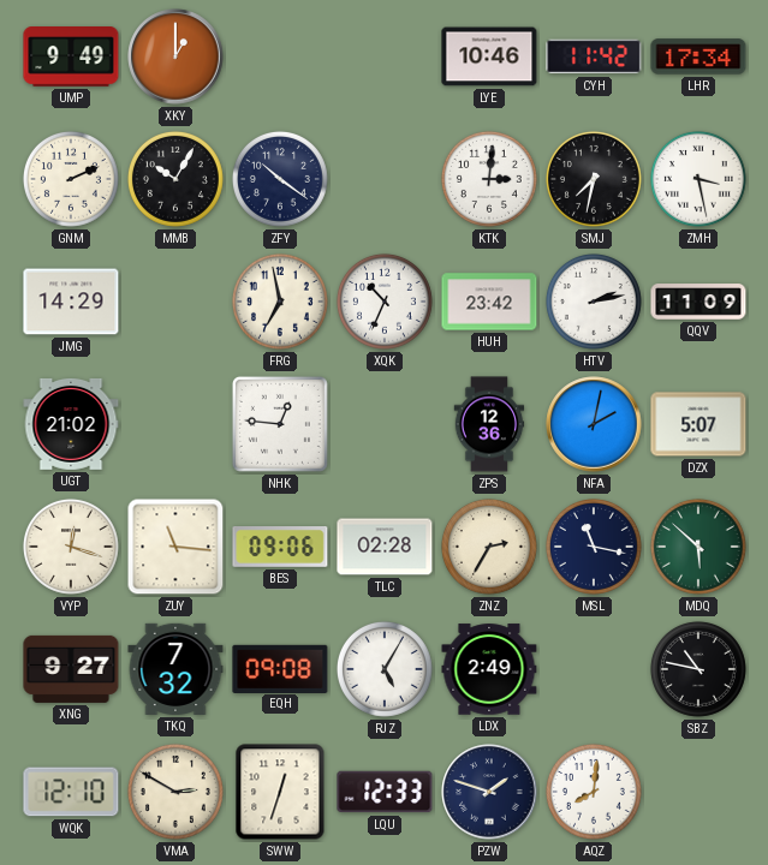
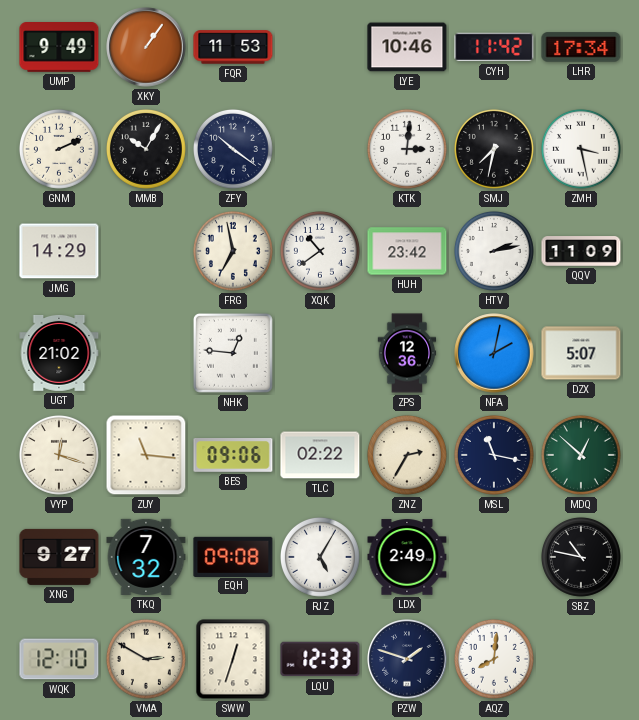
XKY: 1:00 -> 1:06
FQR: none -> 11:53
XQK: 10:34 -> 10:39
TLC: 02:28 -> 02:22
MDQ: 5:52 -> 12:52
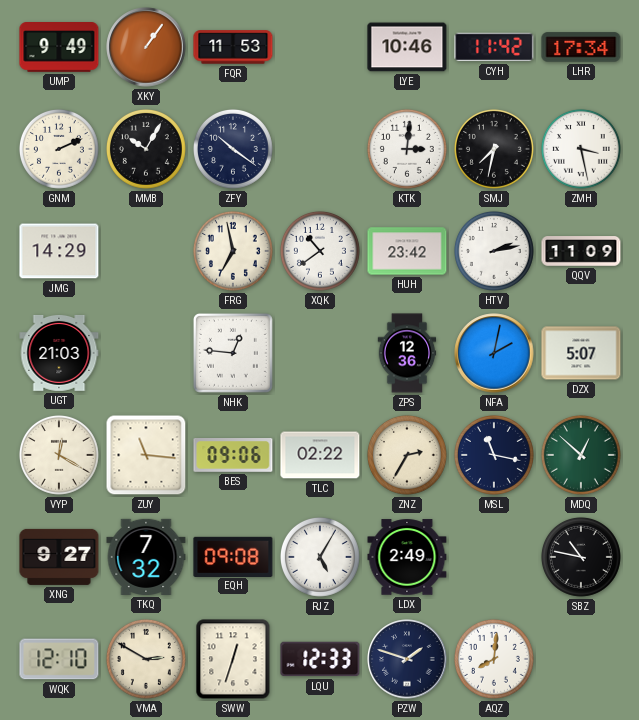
UGT: 21:02 -> 21:03
VYP: 12:18 -> 12:20
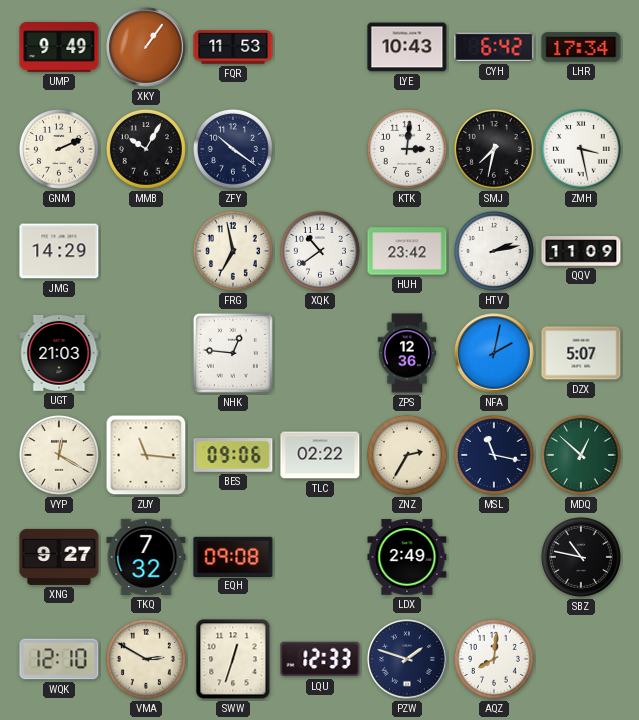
LYE: 10:46 -> 10:43
CYH: 11:42 -> 6:42
RJZ: 5:05 -> none
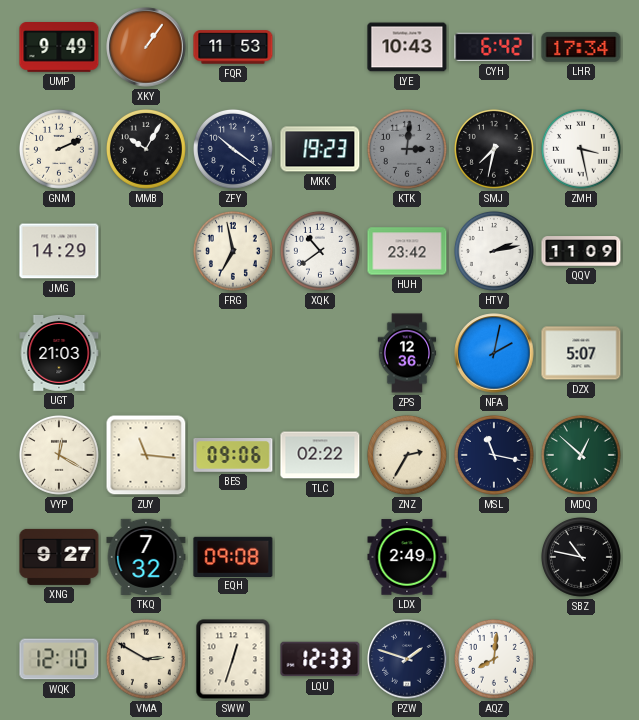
MKK: none -> 19:23
KTK dial: white -> grey
NHK: 12:46 -> none
